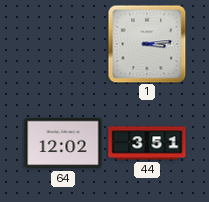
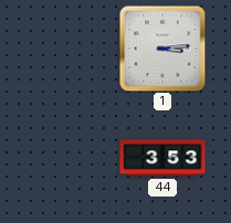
64: 12:02 -> none
44: 3:51 -> 3:53
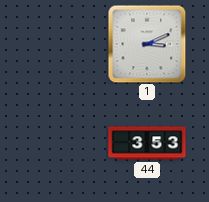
1: 3:14 -> 3:11
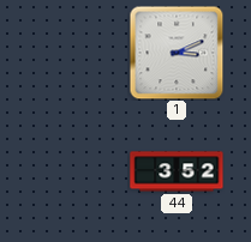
44: 3:53 -> 3:52
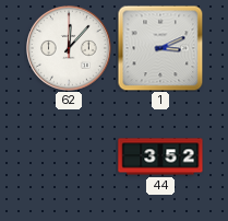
62: none -> 12:07
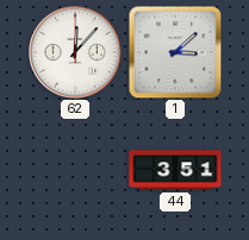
1: 3:11 -> 3:08
44: 3:52 -> 3:51
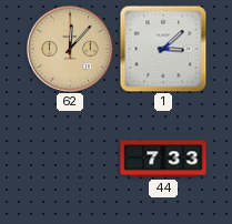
62 dial: white -> champagne
44: 3:51 -> 7:33
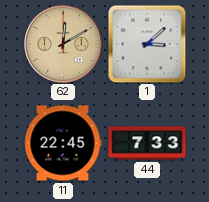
62: 12:07 -> 12:10
11: none -> 22:45
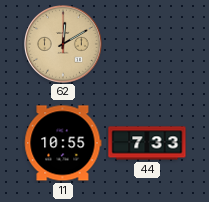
1: 3:08 -> none
11: 22:45 -> 10:55
